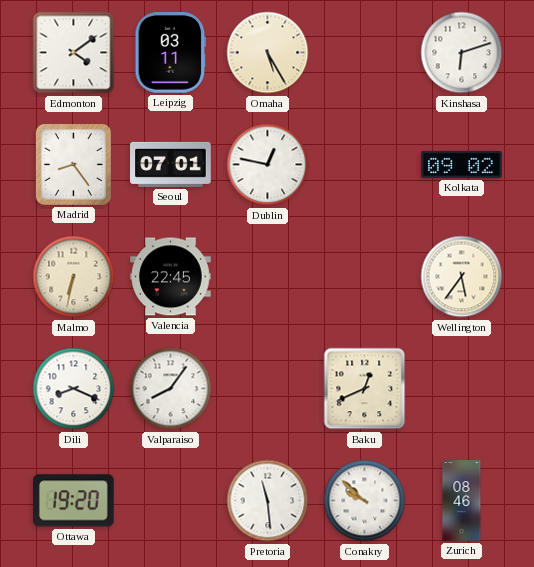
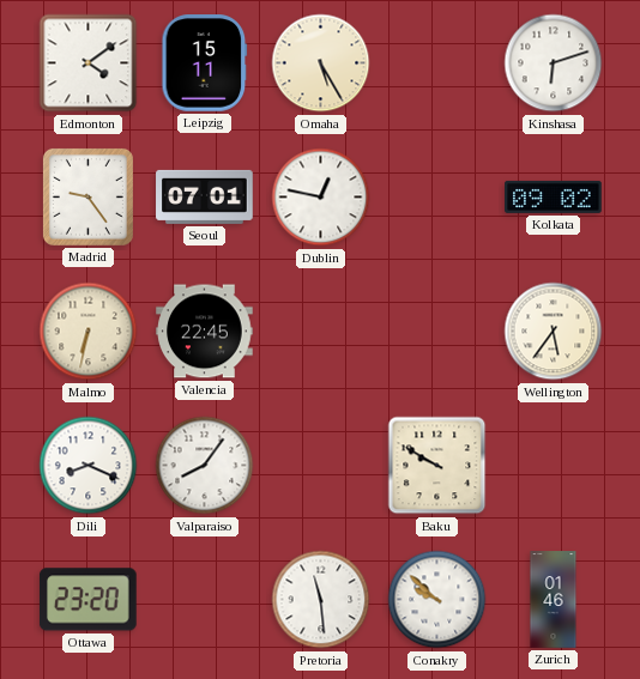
Leipzig: 03:11 -> 15:11
Madrid: 8:24 -> 9:24
Baku: 12:41 -> 9:50
Ottawa: 19:20 -> 23:20
Zurich: 08:46 -> 01:46
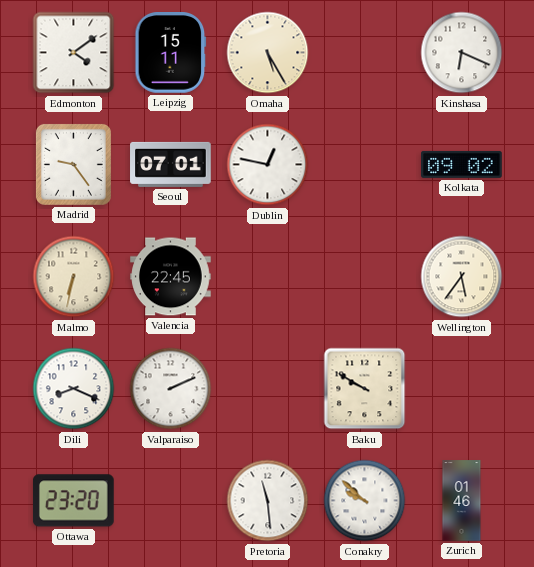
Kinshasa: 6:12 -> 6:19
Valparaiso: 8:06 -> 2:11
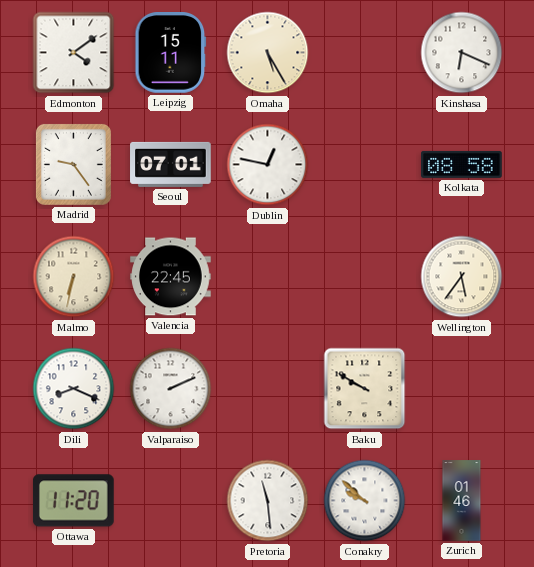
Kolkata: 09:02 -> 08:58
Ottawa: 23:20 -> 11:20
